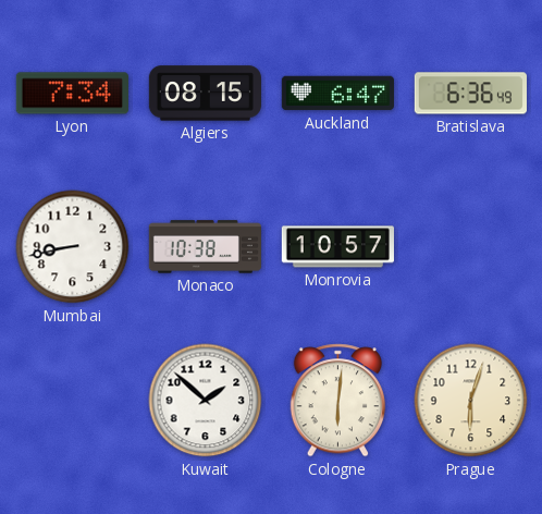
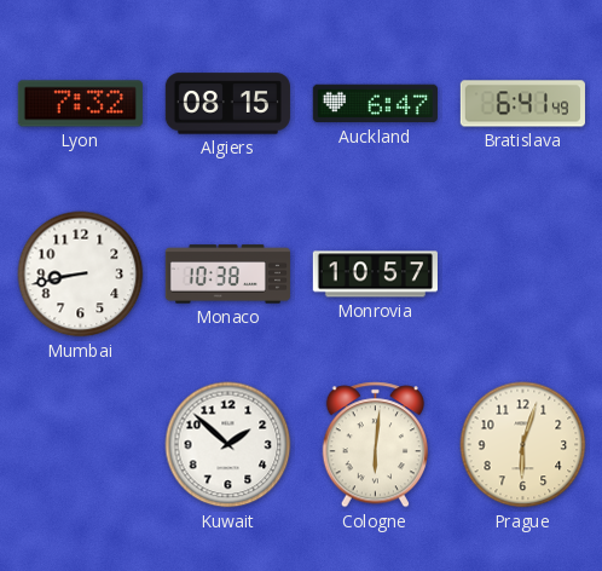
Lyon: 7:34 -> 7:32
Bratislava: 6:36 -> 6:41
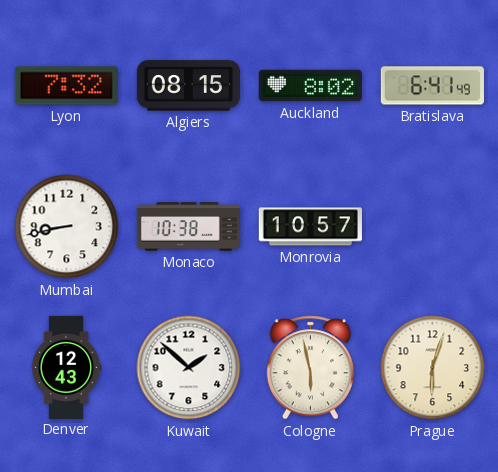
Auckland: 6:47 -> 8:02
Denver: none -> 12:43
Cologne: 6:01 -> 5:58
